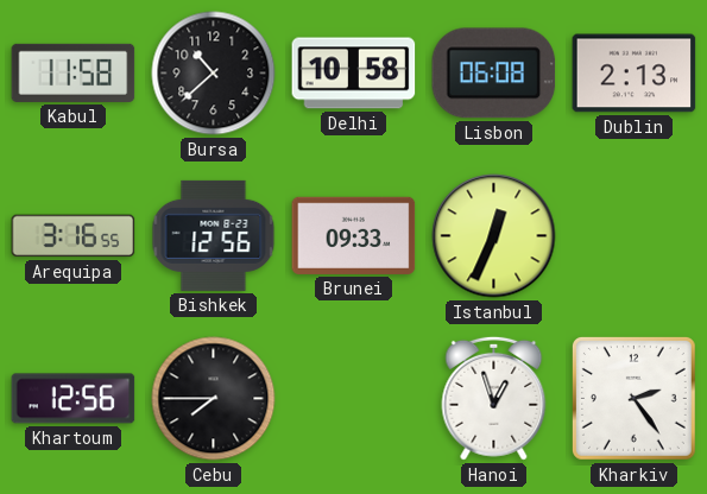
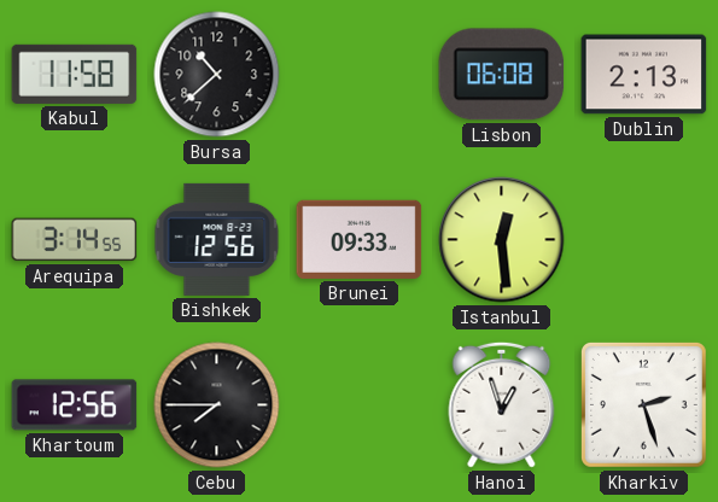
Delhi: 10:58 -> none
Arequipa: 3:16 -> 3:14
Istanbul: 12:34 -> 12:29
Kharkiv: 2:24 -> 2:27
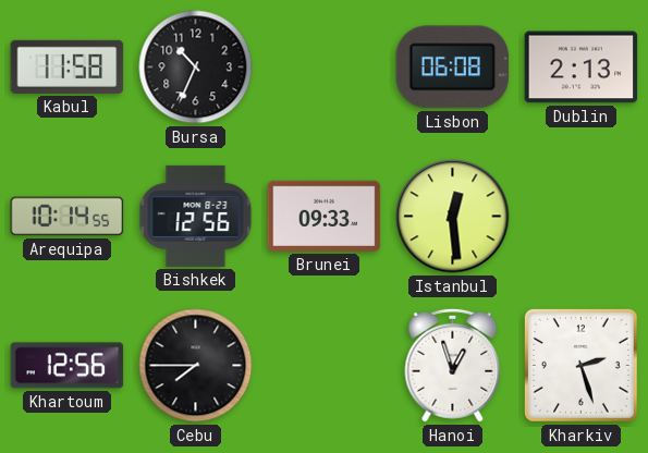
Bursa: 10:38 -> 10:34
Arequipa: 3:14 -> 10:14
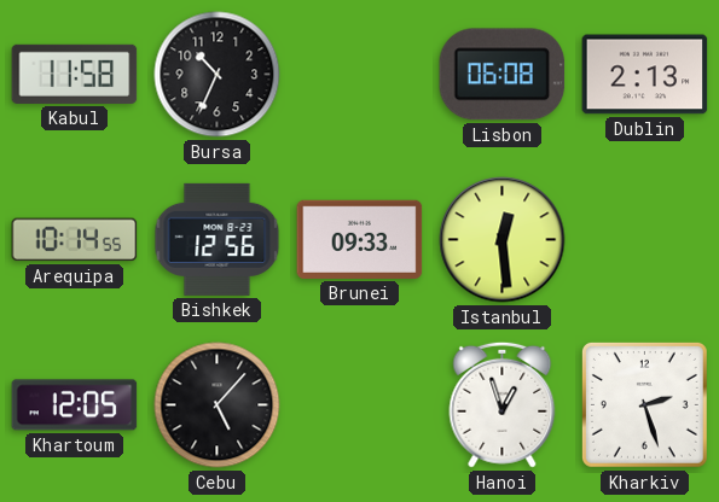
Khartoum: 12:56 -> 12:05
Cebu: 7:45 -> 5:07
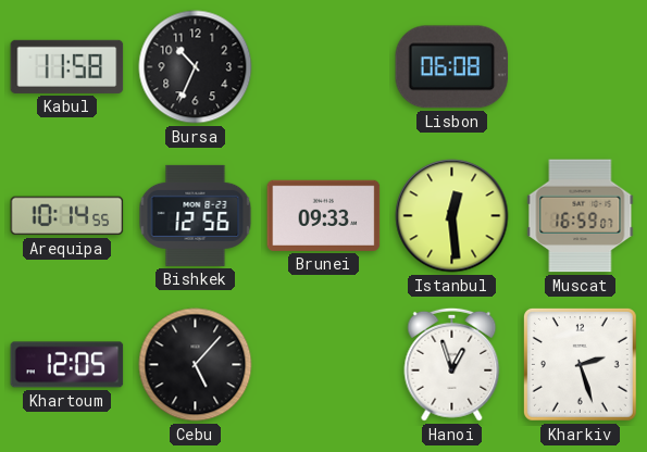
Dublin: 2:13 -> none
Muscat: none -> 16:59
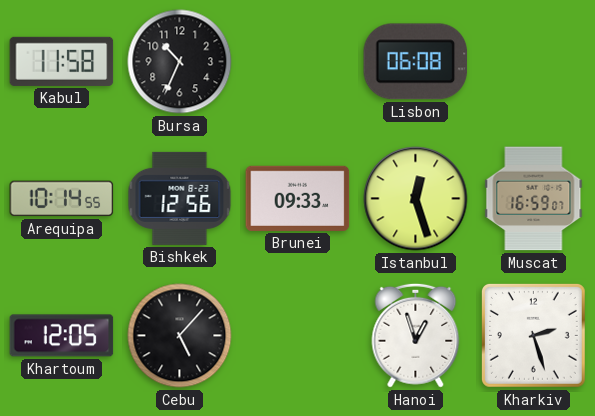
Istanbul: 12:29 -> 12:27
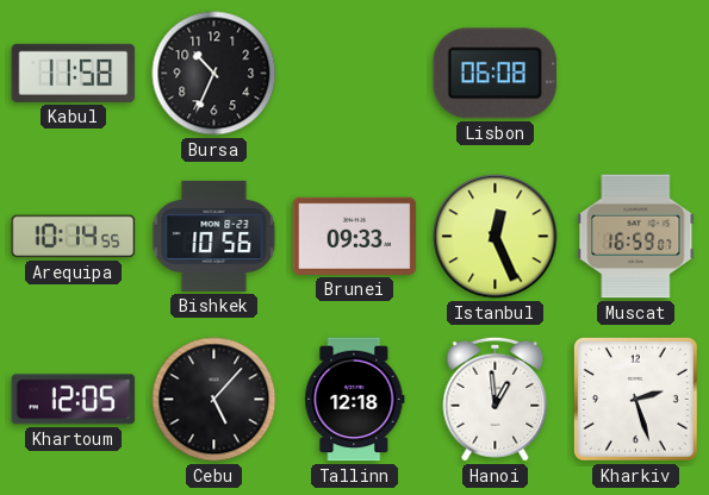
Bishkek: 12:56 -> 10:56
Istanbul: 12:27 -> 12:26
Tallinn: none -> 12:18
Hanoi: 12:57 -> 12:59
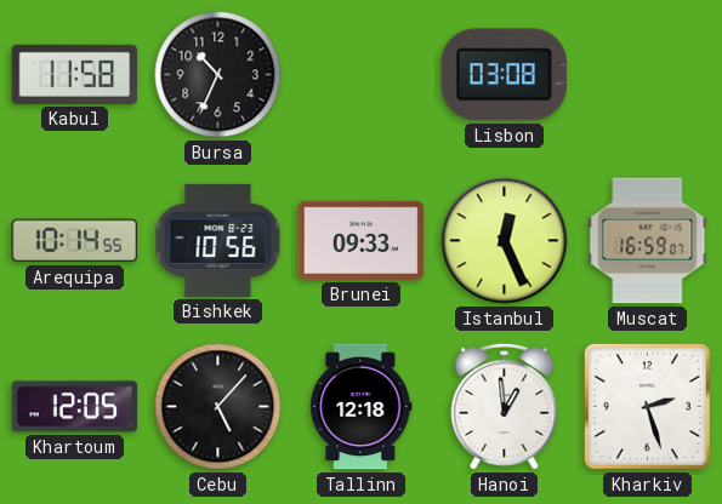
Lisbon: 06:08 -> 03:08
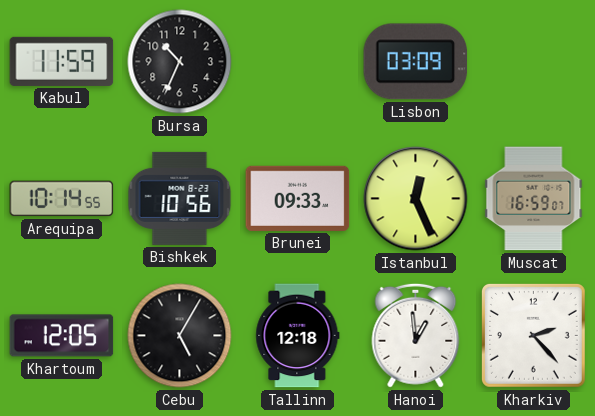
Kabul: 11:58 -> 11:59
Lisbon: 03:08 -> 03:09
Cebu: 5:07 -> 5:05
Kharkiv: 2:27 -> 2:23
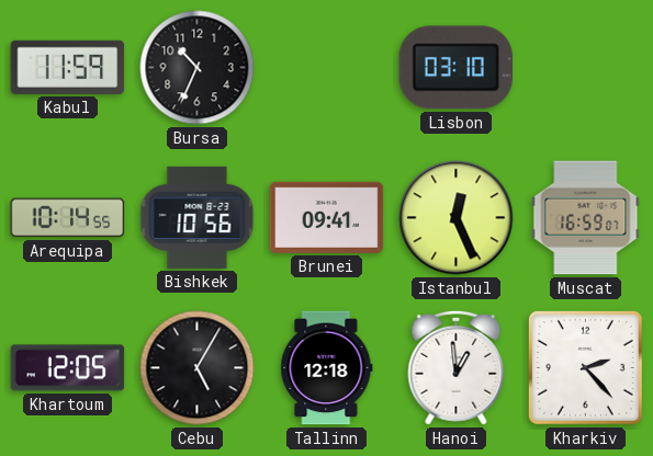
Lisbon: 03:09 -> 03:10
Brunei: 09:33 -> 09:41
